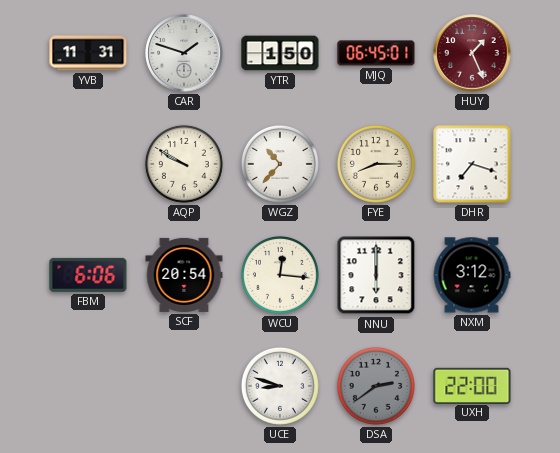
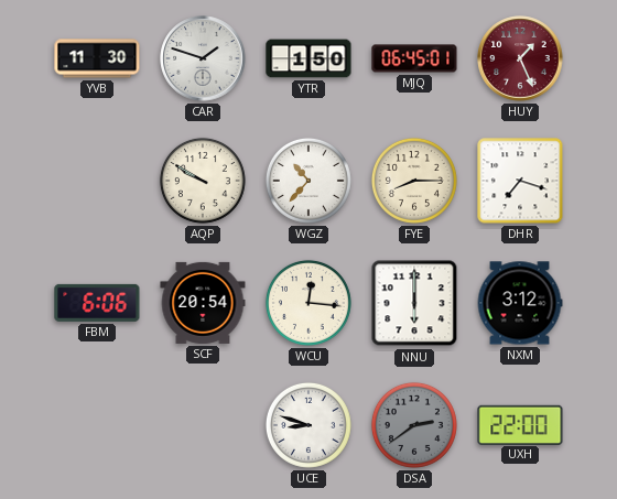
YVB: 11:31 -> 11:30
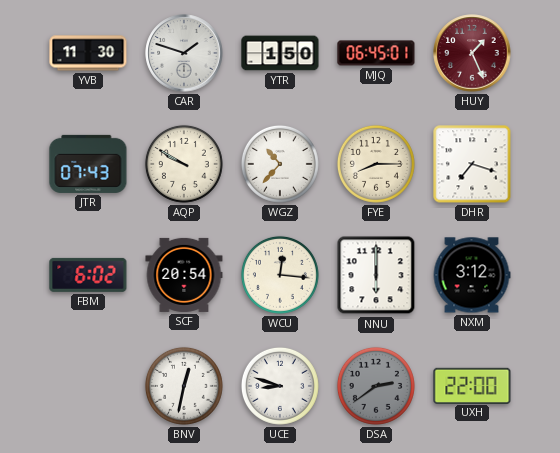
JTR: none -> 07:43
FBM: 6:06 -> 6:02
BNV: none -> 12:32
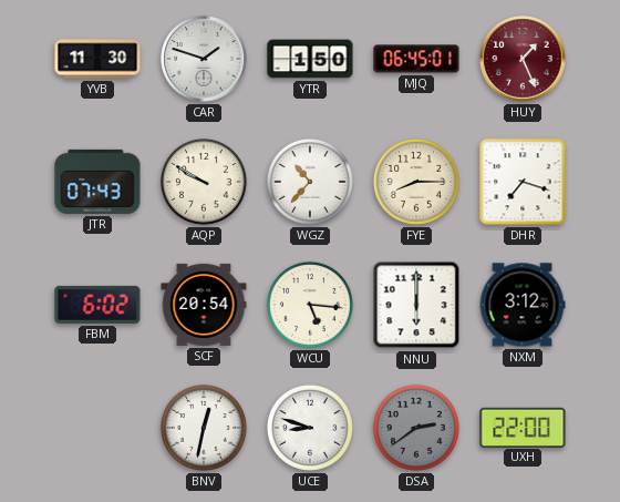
WCU: 12:16 -> 5:16
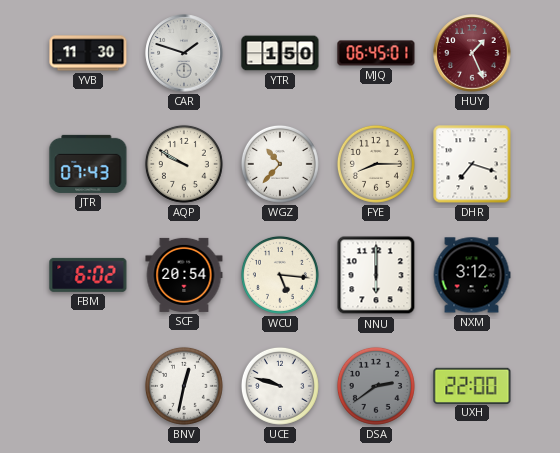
UCE: 8:48 -> 9:48
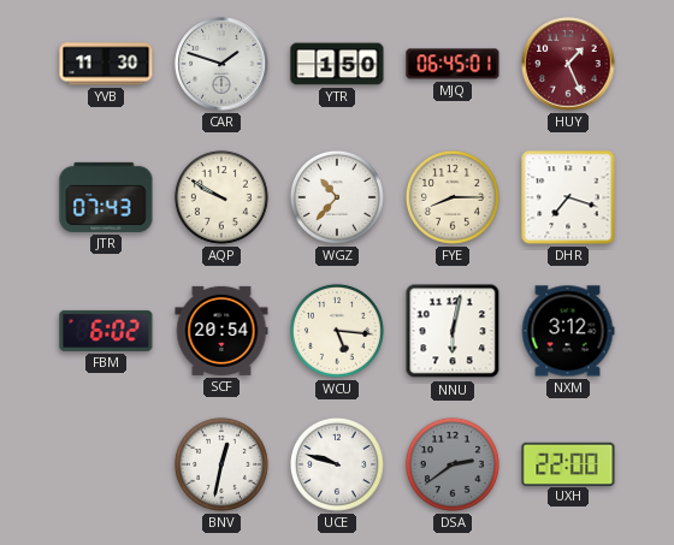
NNU: 6:00 -> 6:02
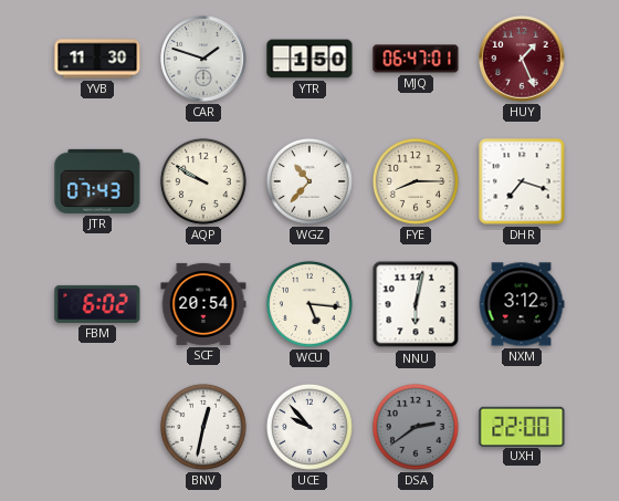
MJQ: 06:45 -> 06:47
UCE: 9:48 -> 9:53
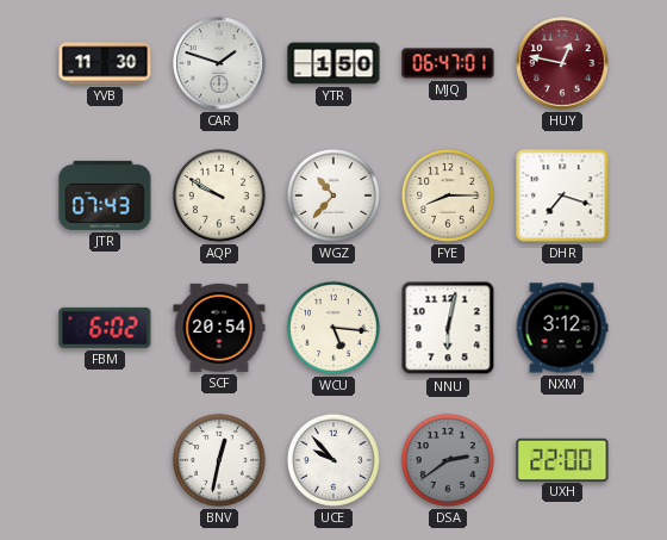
HUY: 1:26 -> 12:47
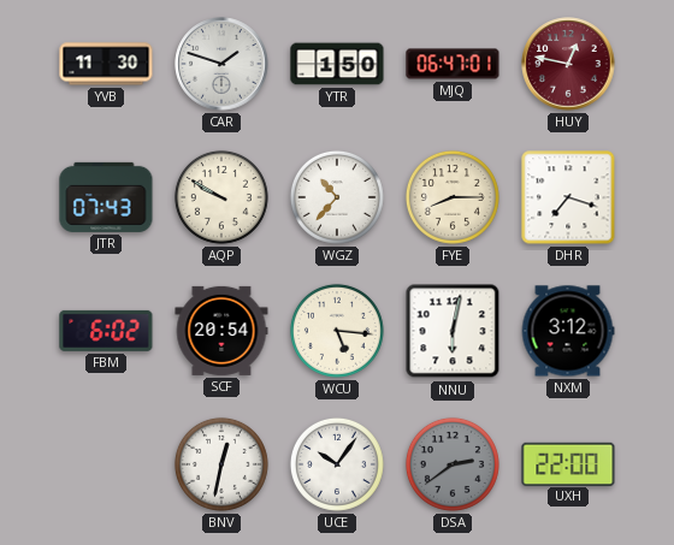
UCE: 9:53 -> 10:06
